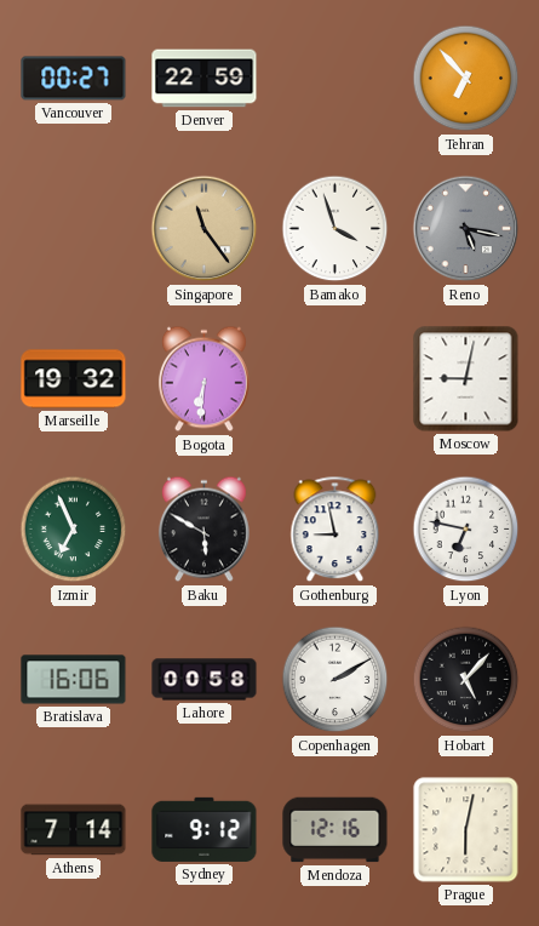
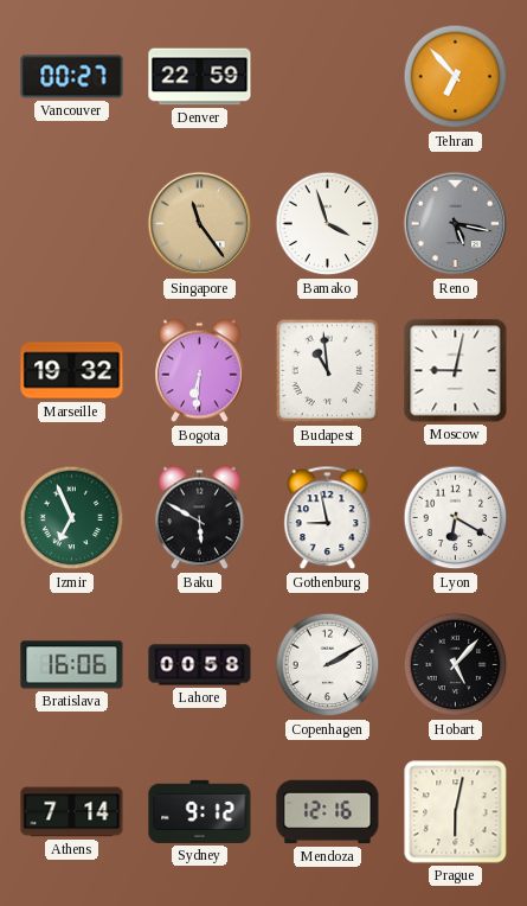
Budapest: none -> 10:59
Lyon: 6:47 -> 6:20
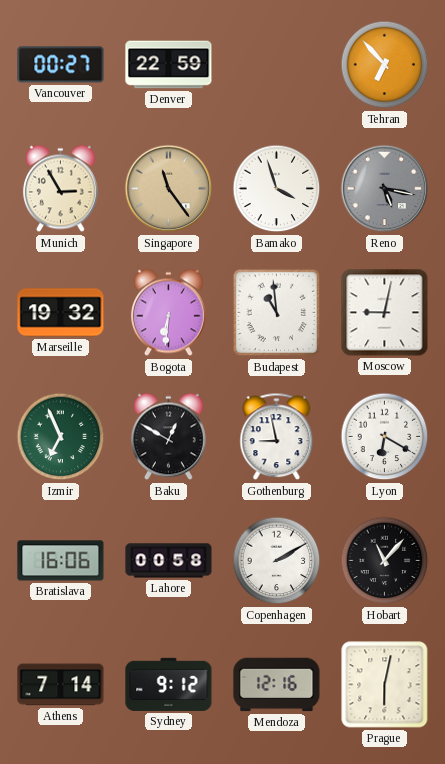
Munich: none -> 2:55
Baku: 5:50 -> 12:50
Hobart: 5:07 -> 11:07
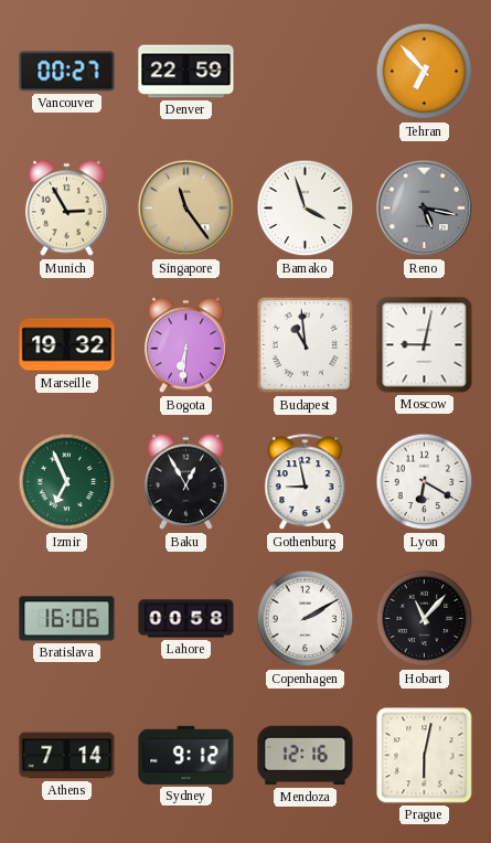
Baku: 12:50 -> 12:55
